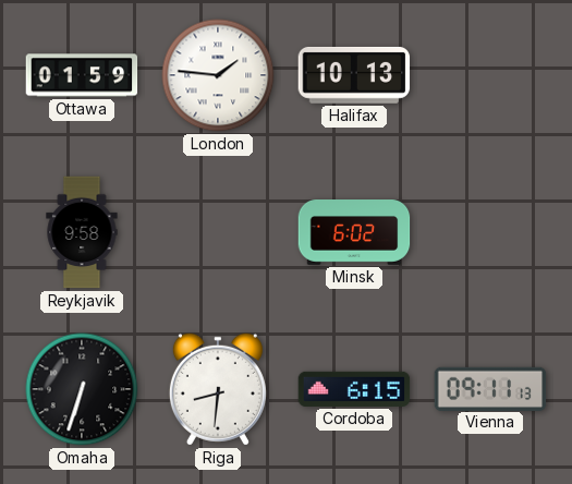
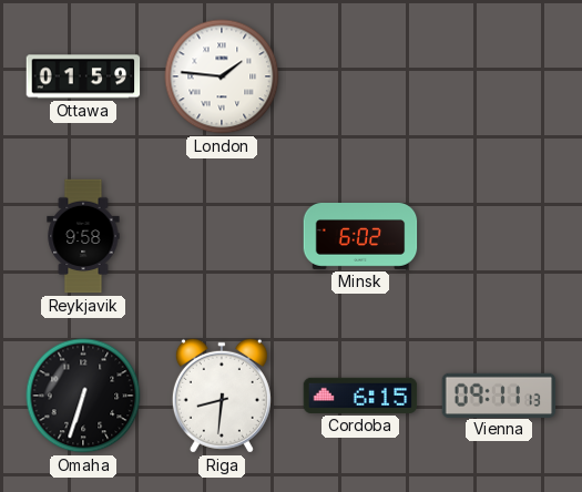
Halifax: 10:13 -> none
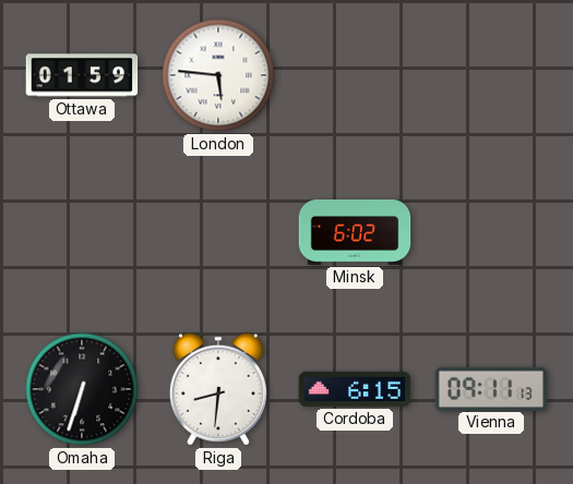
London: 1:46 -> 5:46
Reykjavik: 9:58 -> none
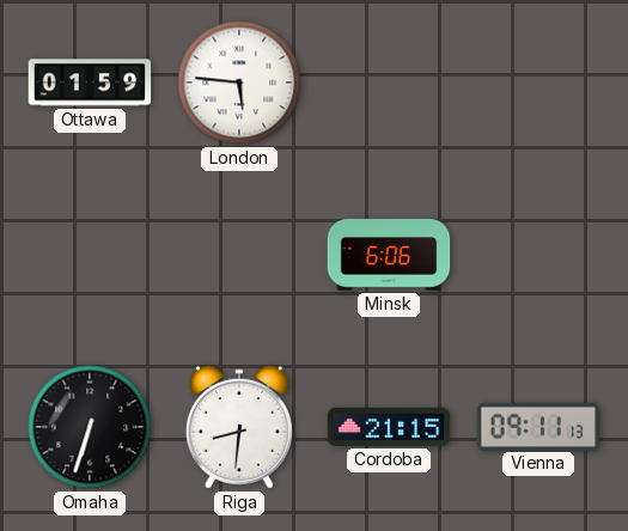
Minsk: 6:02 -> 6:06
Cordoba: 6:15 -> 21:15
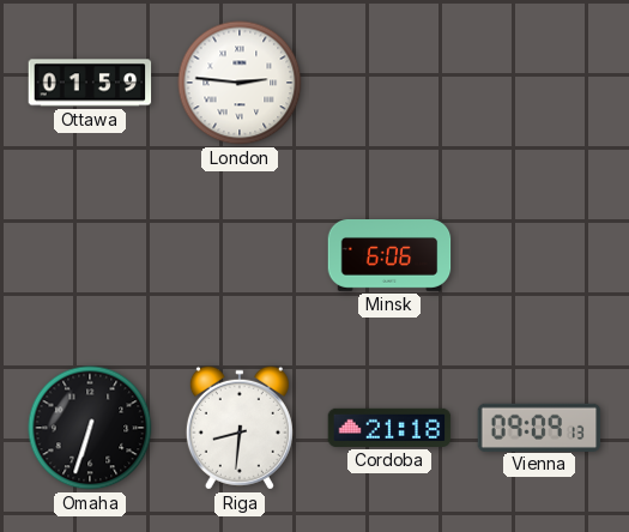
London: 5:46 -> 2:46
Cordoba: 21:15 -> 21:18
Vienna: 09:11 -> 09:09
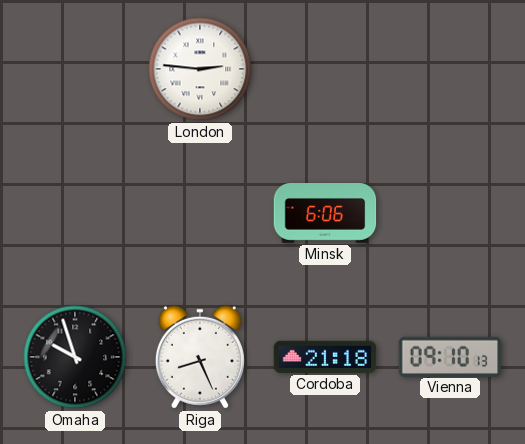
Ottawa: 01:59 -> none
Omaha: 6:33 -> 9:57
Riga: 8:31 -> 8:26
Vienna: 09:09 -> 09:10
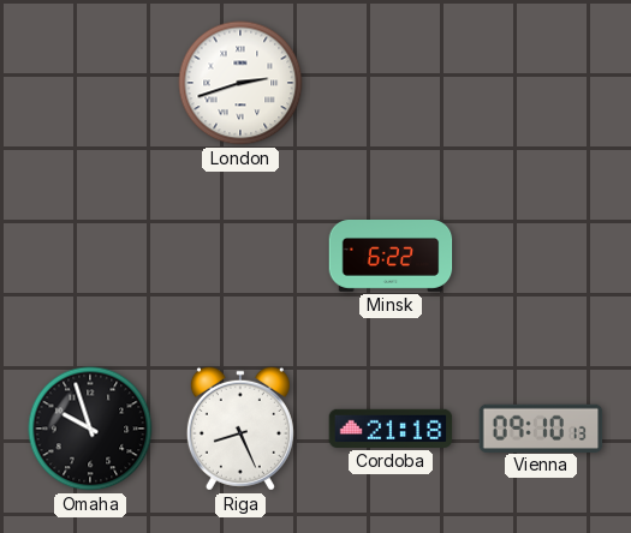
London: 2:46 -> 2:42
Minsk: 6:06 -> 6:22
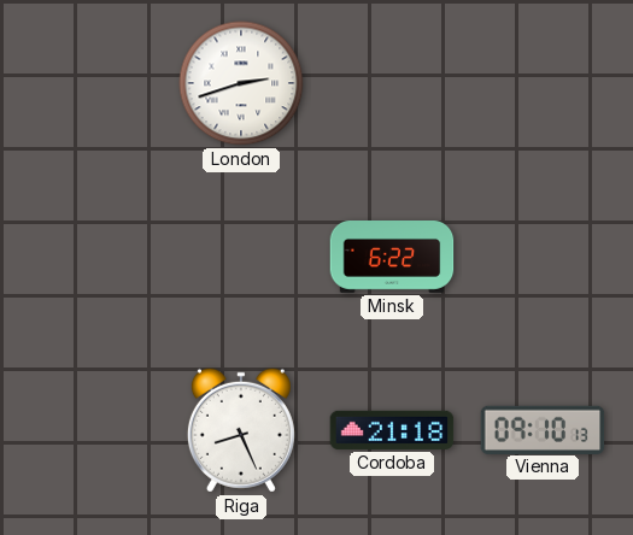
Omaha: 9:57 -> none
